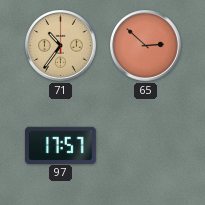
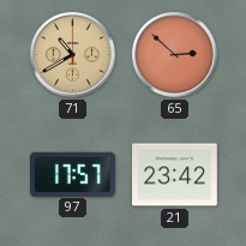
71: 10:36 -> 10:40
21: none -> 23:42
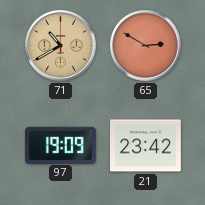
65: 2:52 -> 2:50
97: 17:57 -> 19:09
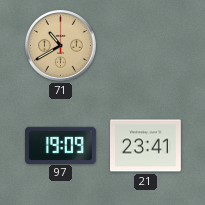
65: 2:50 -> none
21: 23:42 -> 23:41
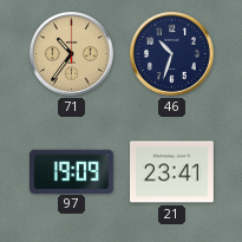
71: 10:40 -> 10:36
46: none -> 10:33
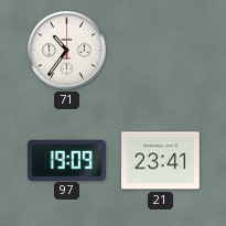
71 dial: champagne -> white
46: 10:33 -> none
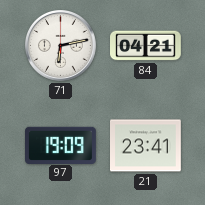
71: 10:36 -> 6:13
84: none -> 04:21
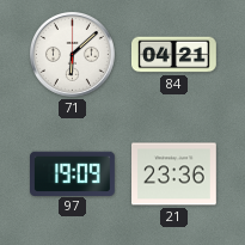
71: 6:13 -> 6:08
21: 23:41 -> 23:36
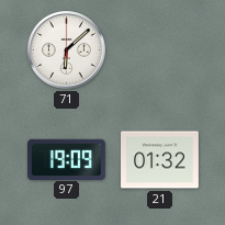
84: 04:21 -> none
21: 23:36 -> 01:32
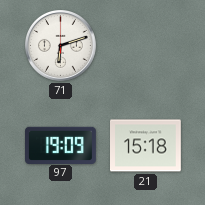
71: 6:08 -> 6:12
21: 01:32 -> 15:18
